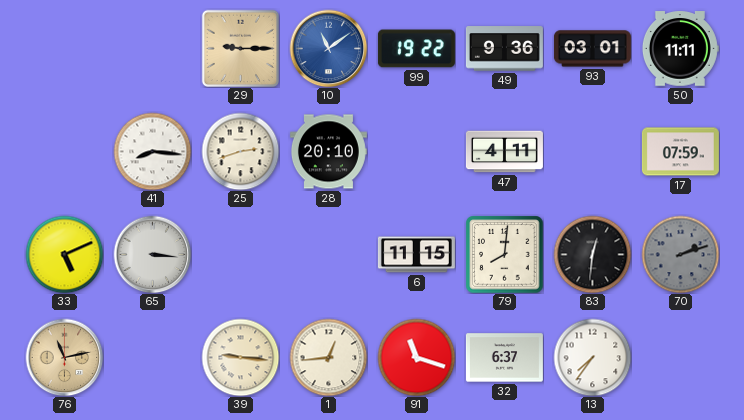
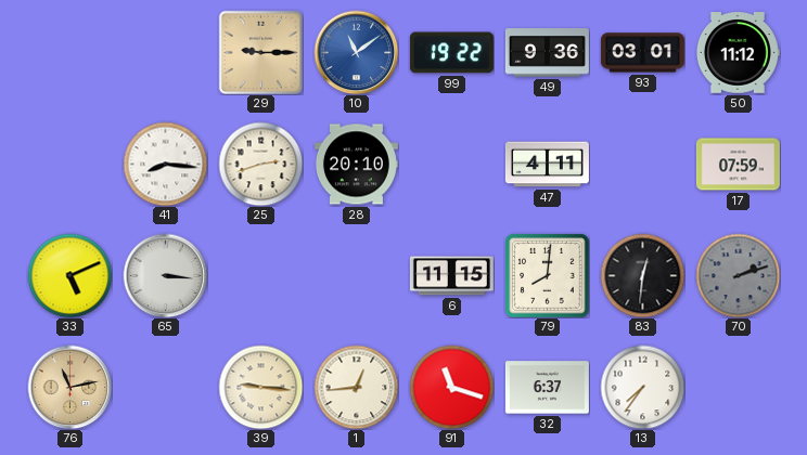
50: 11:11 -> 11:12
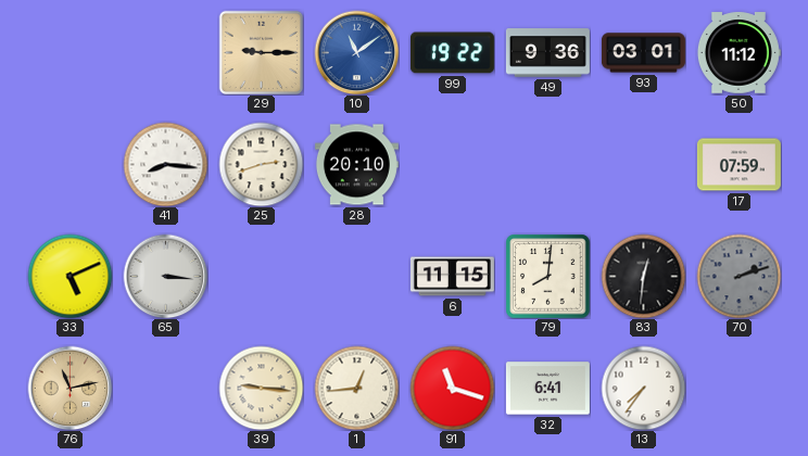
47: 4:11 -> none
32: 6:37 -> 6:41
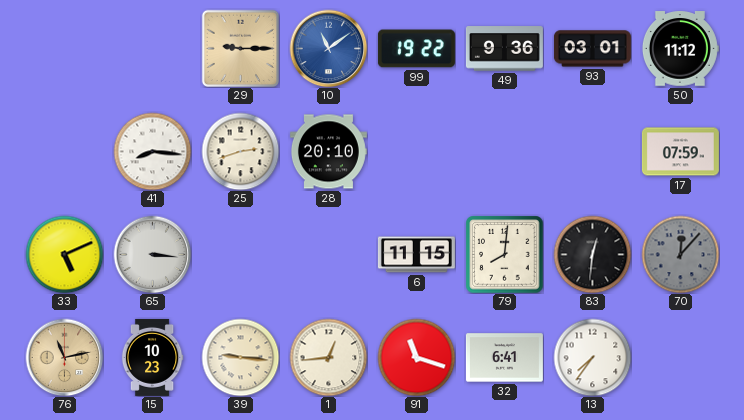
70: 2:12 -> 12:07
15: none -> 10:23
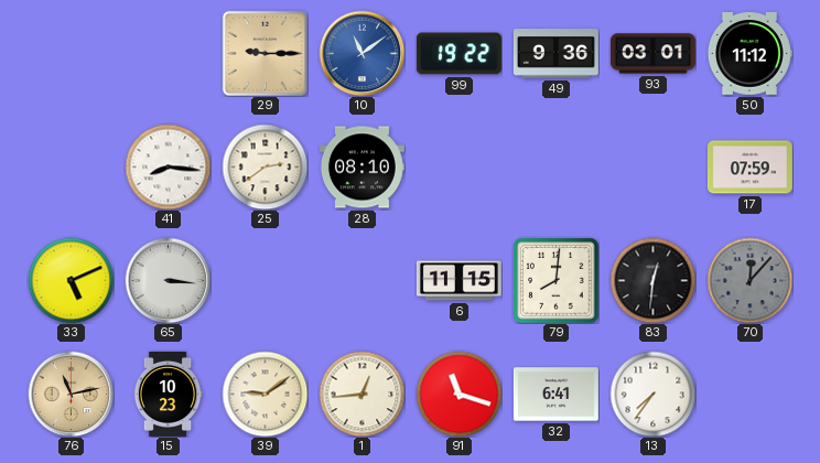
25: 2:42 -> 2:39
28: 20:10 -> 08:10
39: 9:16 -> 9:09
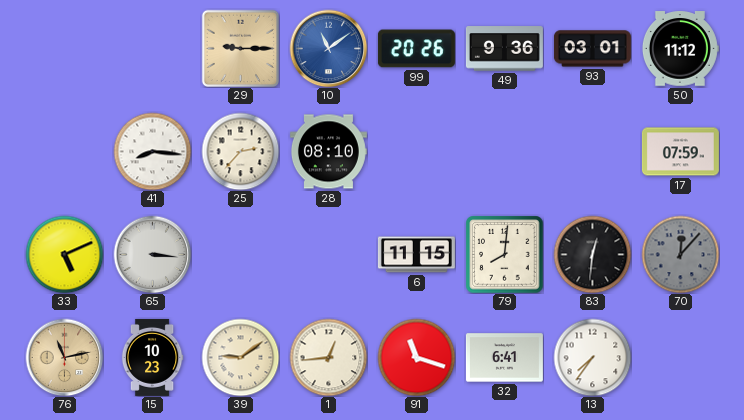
99: 19:22 -> 20:26
25: 2:39 -> 2:37
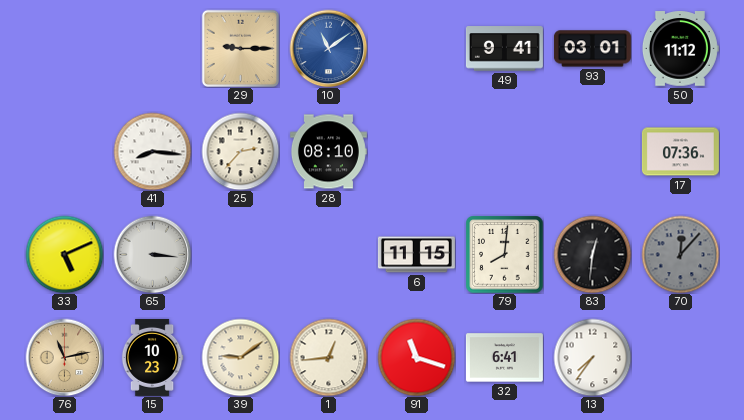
99: 20:26 -> none
49: 9:36 -> 9:41
17: 07:59 -> 07:36
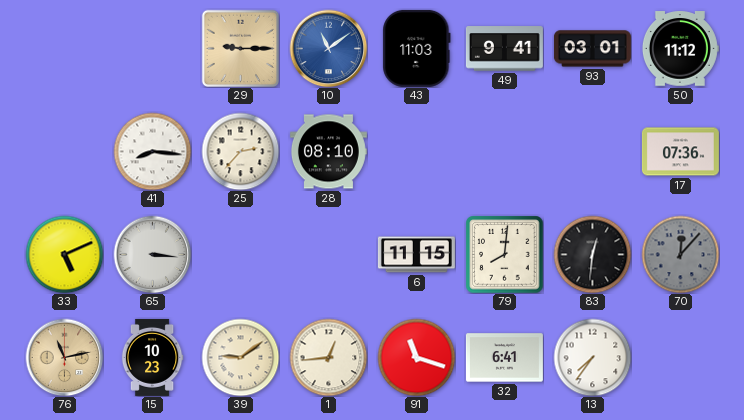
43: none -> 11:03
